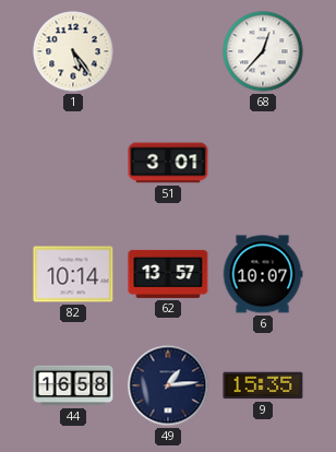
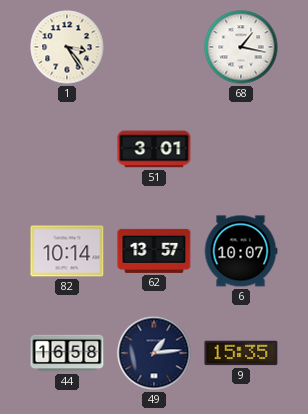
1: 5:24 -> 3:24
68: 12:37 -> 1:17
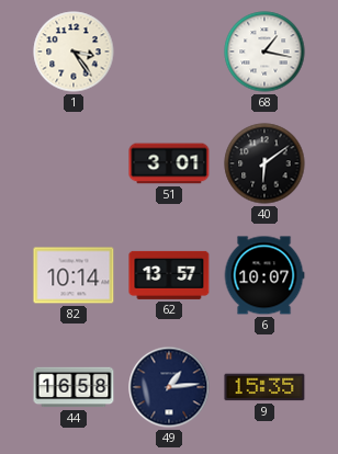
40: none -> 6:09
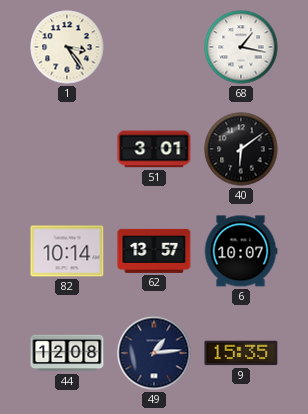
44: 16:58 -> 12:08
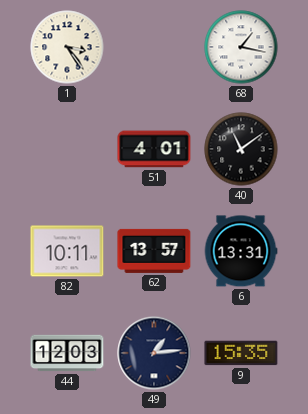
51: 3:01 -> 4:01
40: 6:09 -> 11:09
82: 10:14 -> 10:11
6: 10:07 -> 13:31
44: 12:08 -> 12:03
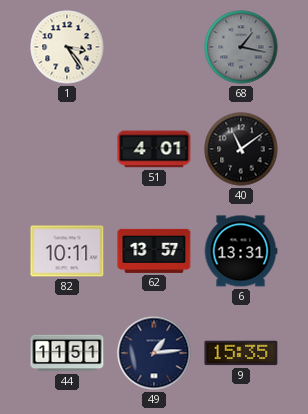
68 dial: white -> grey
44: 12:03 -> 11:51
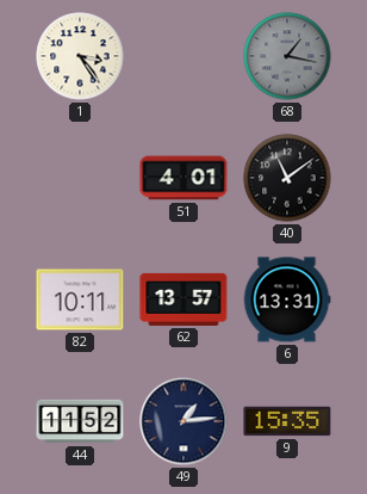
44: 11:51 -> 11:52
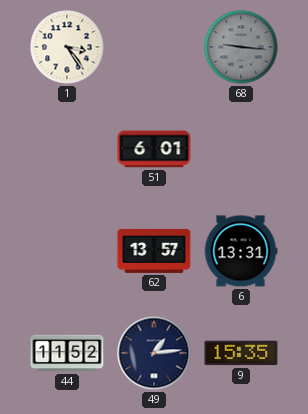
68: 1:17 -> 9:16
51: 4:01 -> 6:01
40: 11:09 -> none
82: 10:11 -> none
